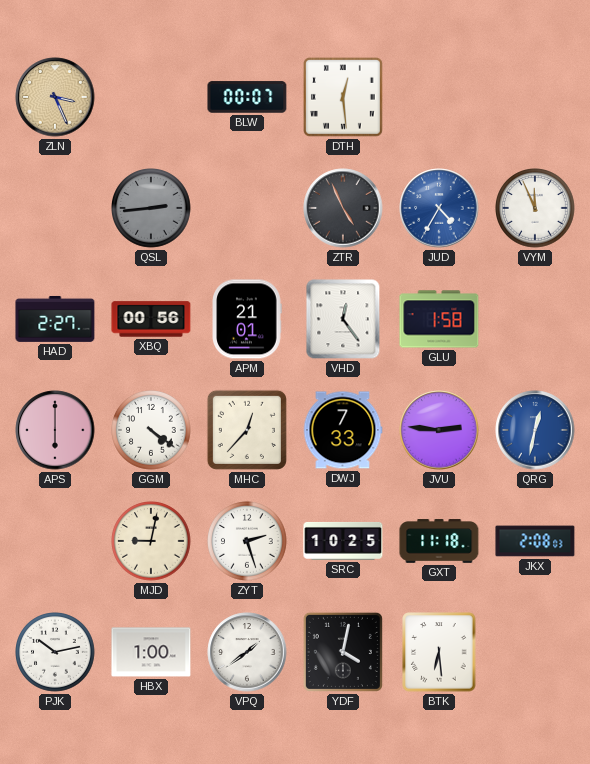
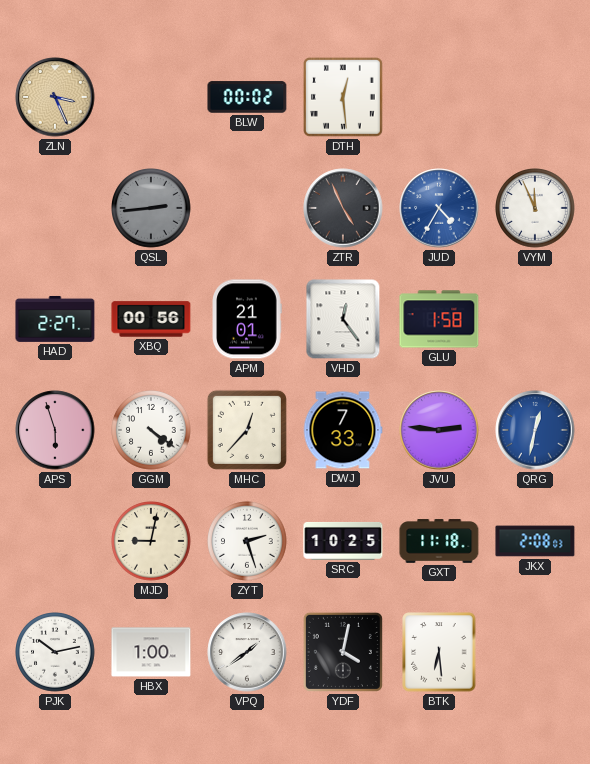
BLW: 00:07 -> 00:02
APS: 6:00 -> 5:57
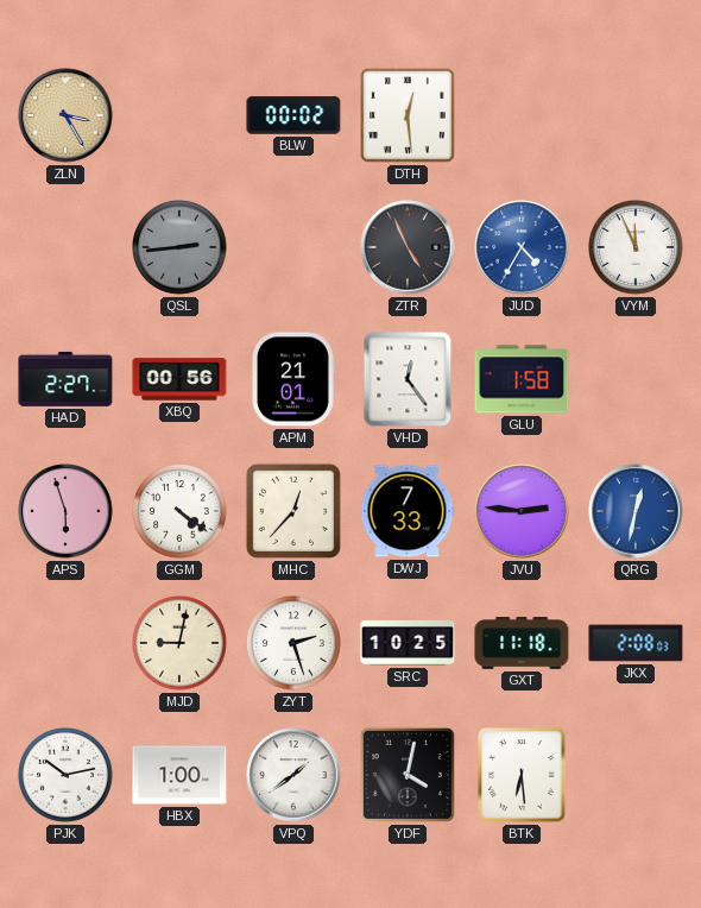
ZLN: 3:26 -> 3:25
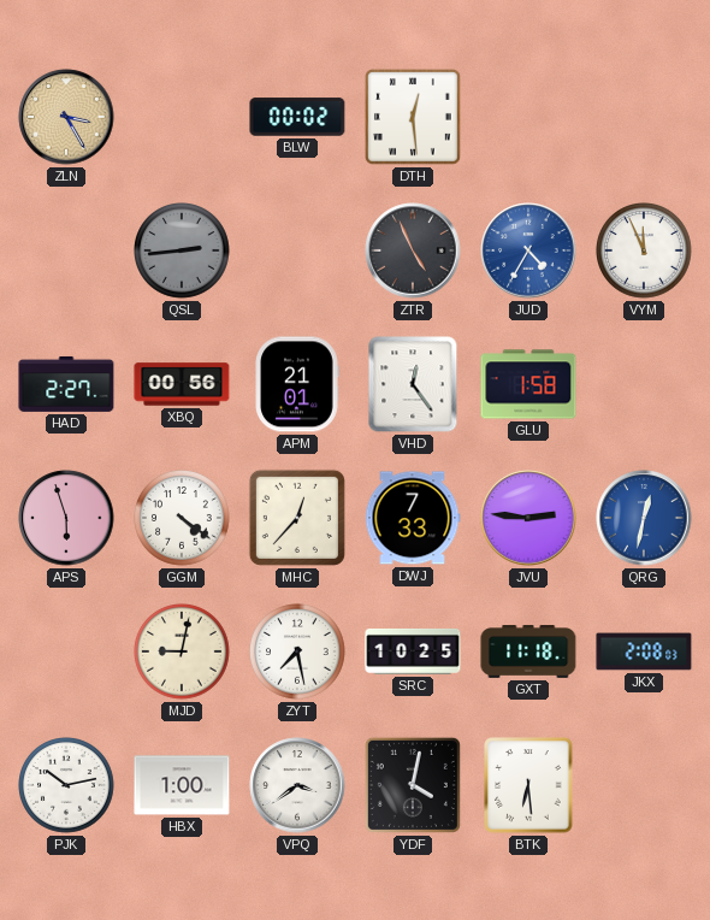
ZYT: 2:27 -> 7:28
VPQ: 1:39 -> 3:39
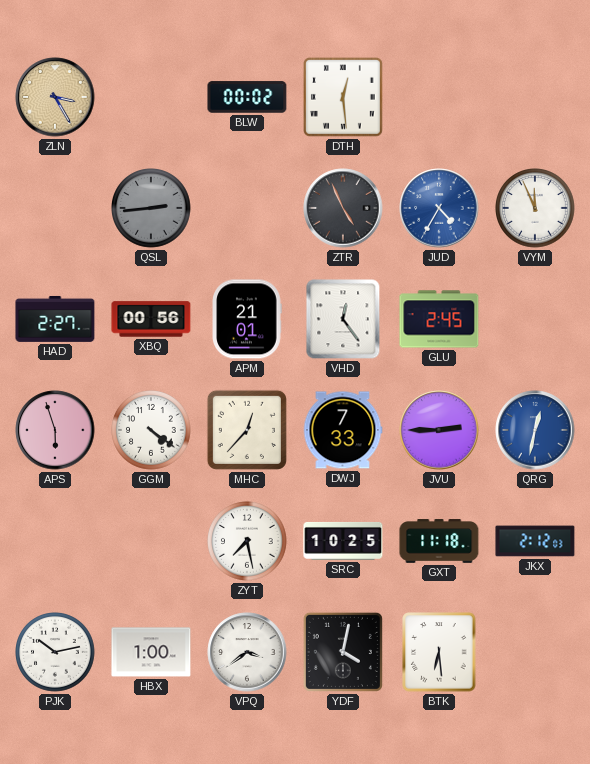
GLU: 1:58 -> 2:45
JVU: 2:46 -> 2:45
MJD: 9:02 -> none
JKX: 2:08 -> 2:12
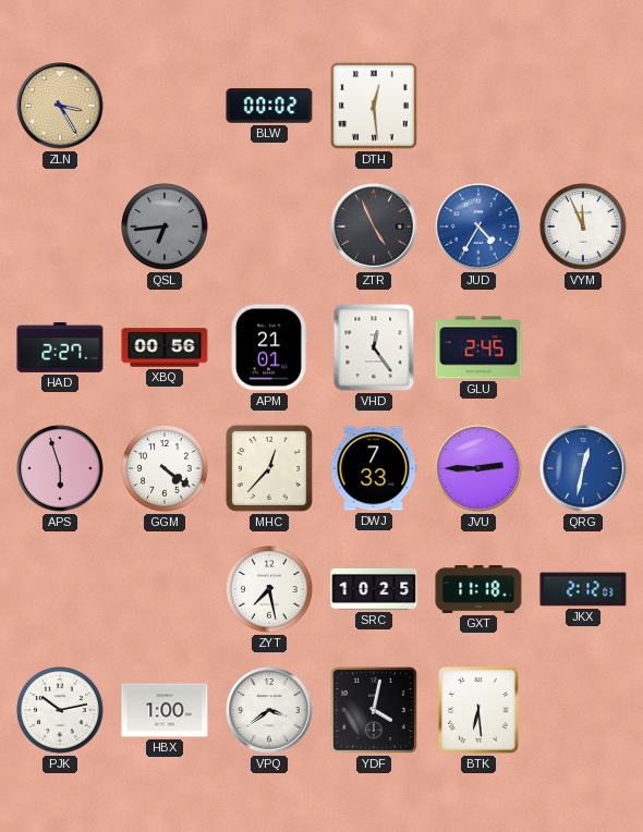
QSL: 2:44 -> 6:44
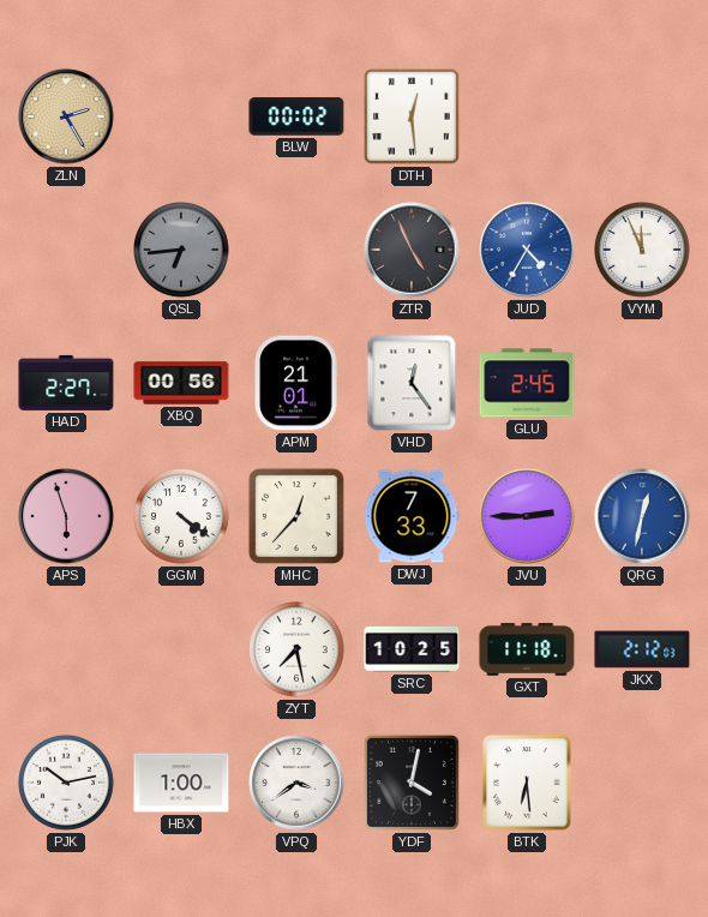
ZLN: 3:25 -> 2:25
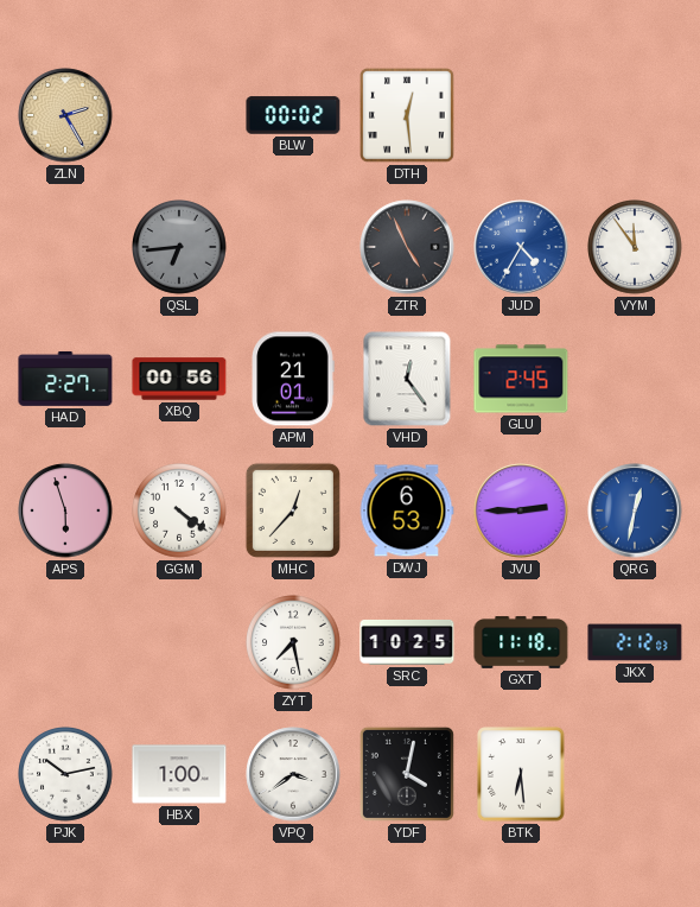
VYM: 11:56 -> 11:54
DWJ: 7:33 -> 6:53
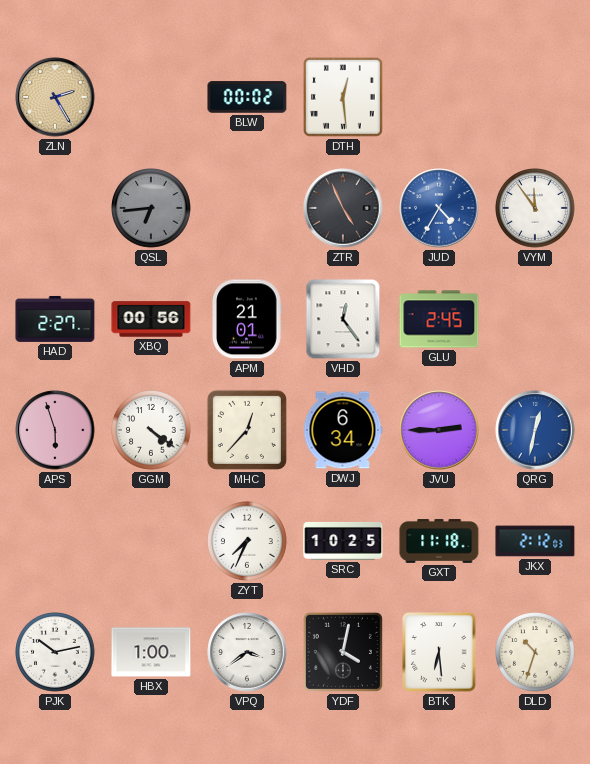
DWJ: 6:53 -> 6:34
ZYT: 7:28 -> 7:34
DLD: none -> 10:33
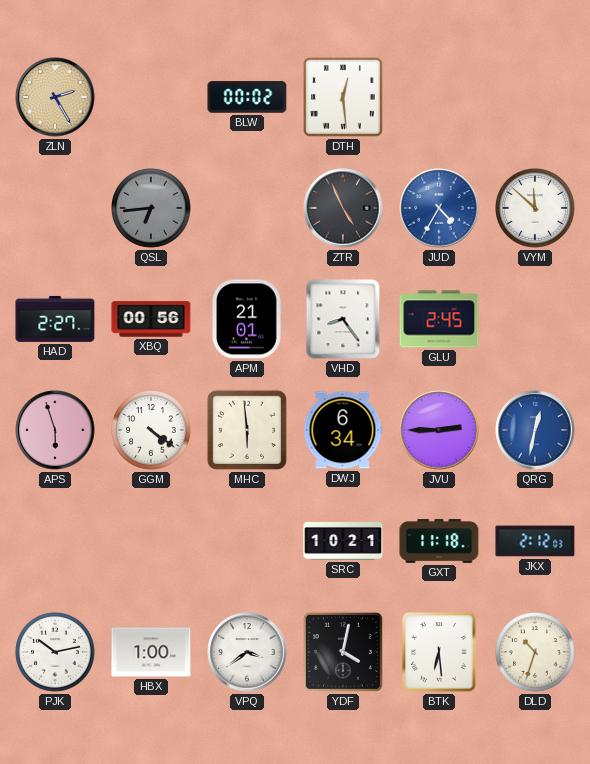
VYM: 11:54 -> 11:52
VHD: 12:24 -> 8:24
MHC: 12:37 -> 5:59
ZYT: 7:34 -> none
SRC: 10:25 -> 10:21
